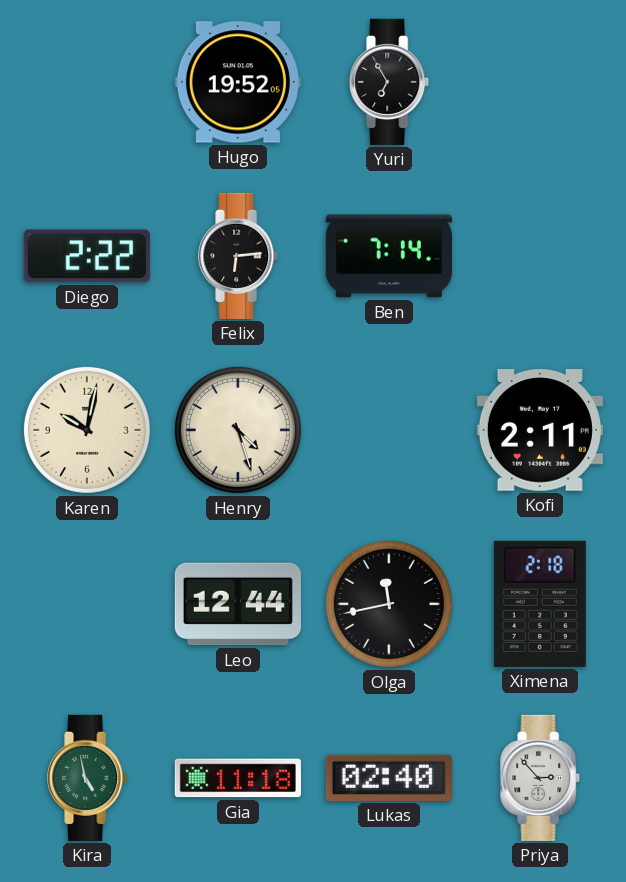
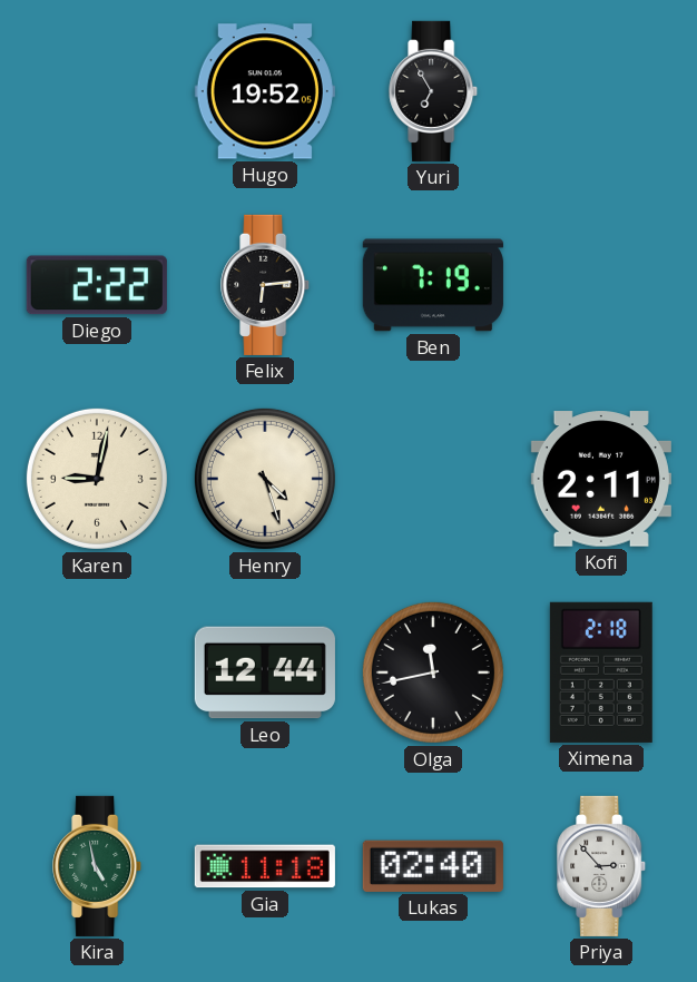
Ben: 7:14 -> 7:19
Karen: 10:02 -> 9:02
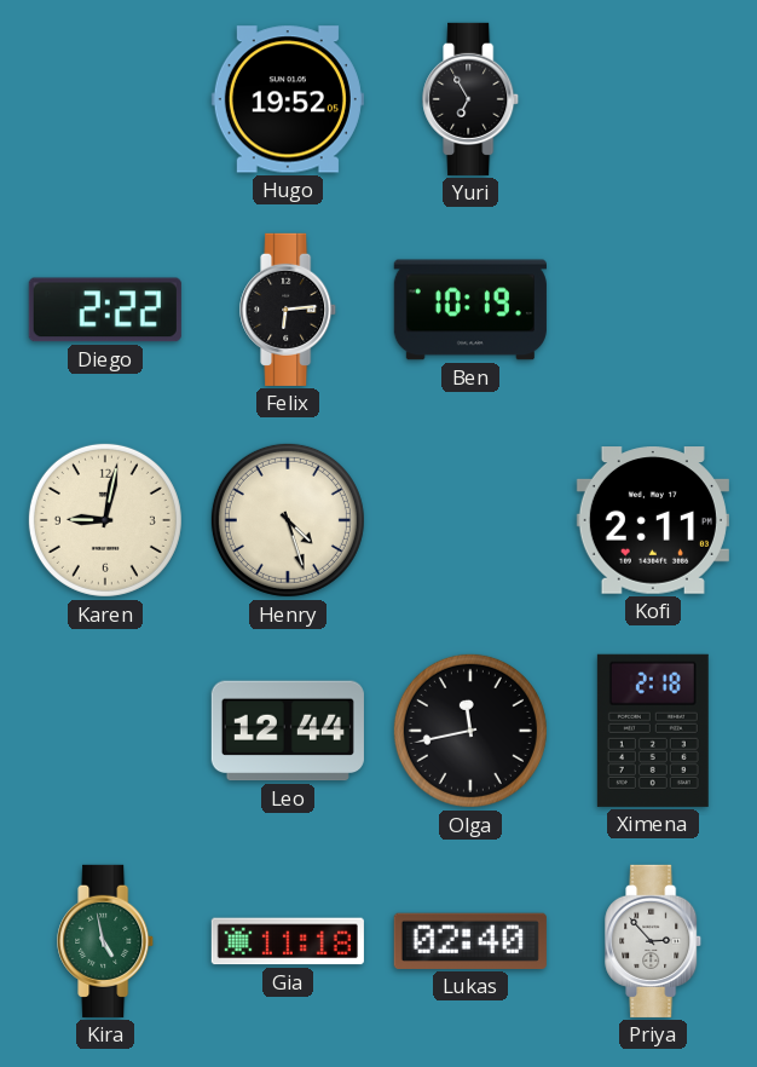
Ben: 7:19 -> 10:19
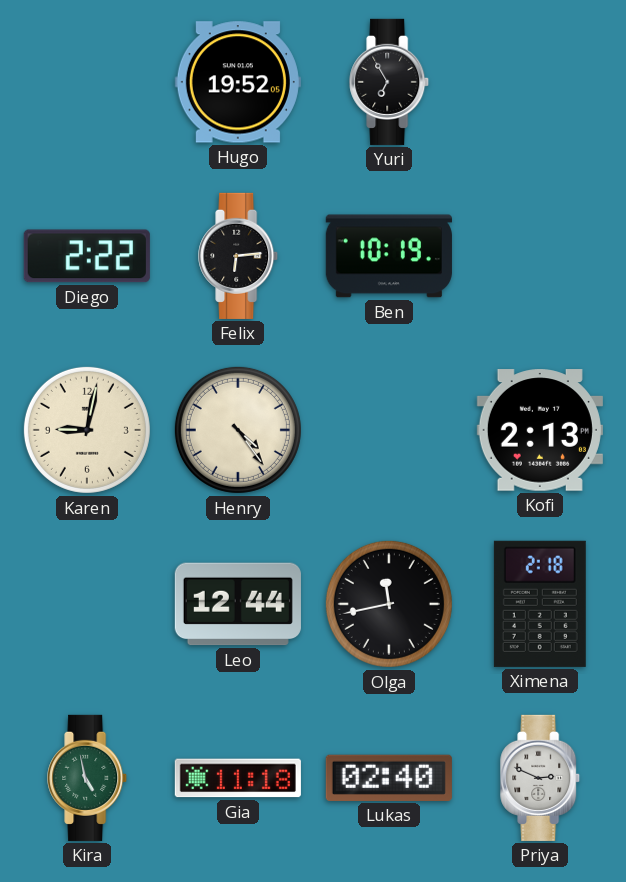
Henry: 4:27 -> 4:24
Kofi: 2:11 -> 2:13
Priya: 2:53 -> 2:49
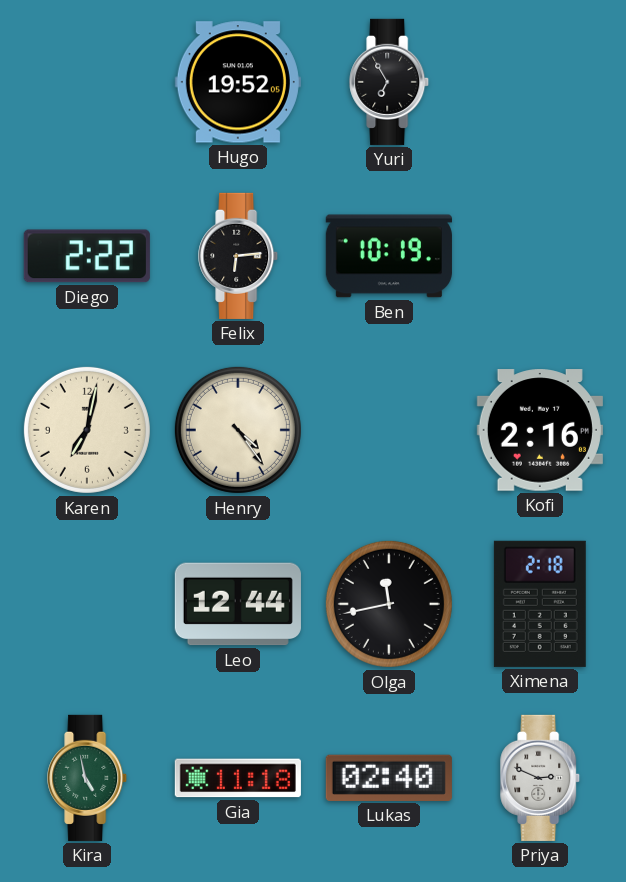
Karen: 9:02 -> 7:02
Kofi: 2:13 -> 2:16
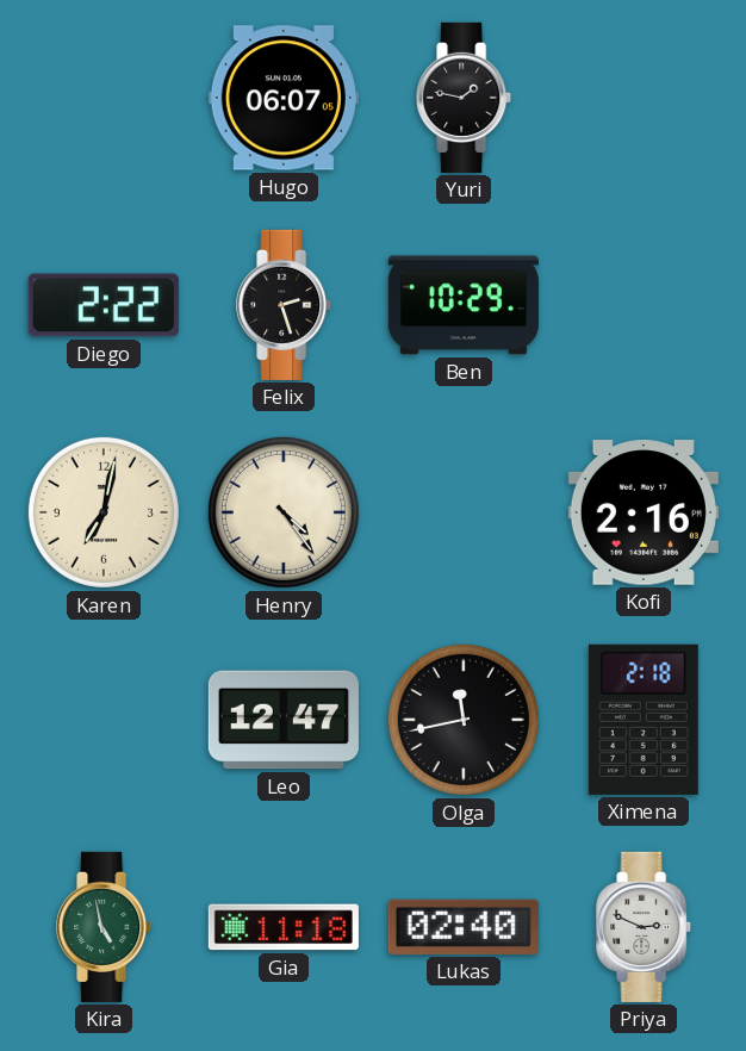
Hugo: 19:52 -> 06:07
Yuri: 6:55 -> 1:47
Felix: 6:14 -> 2:27
Ben: 10:19 -> 10:29
Leo: 12:44 -> 12:47
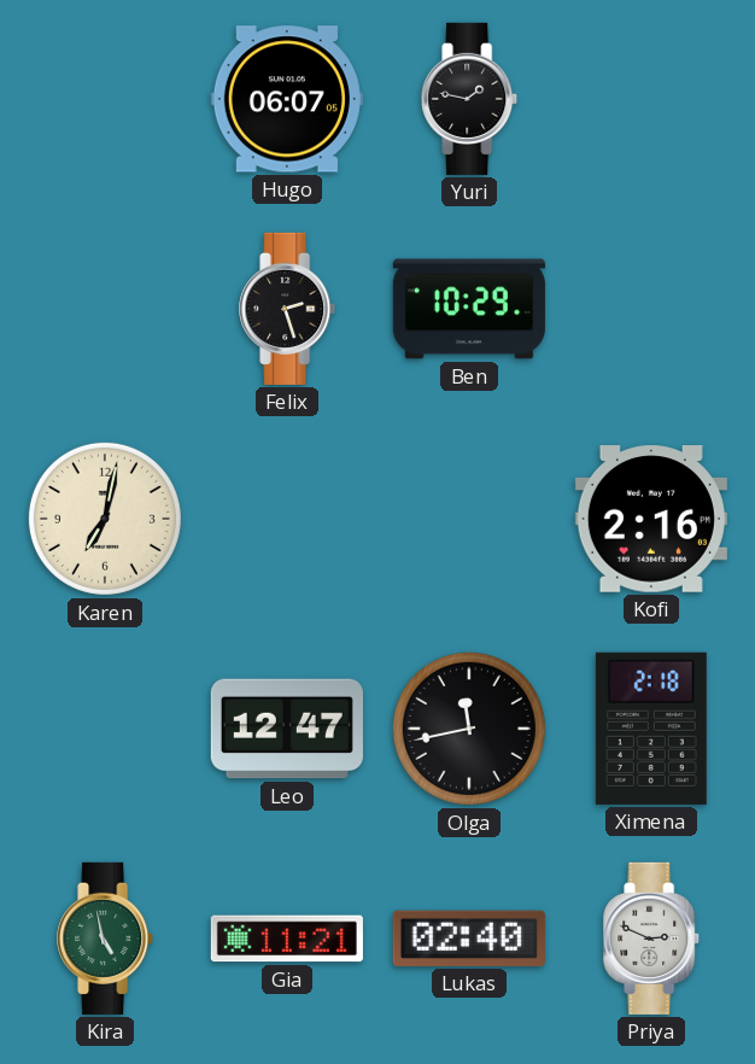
Diego: 2:22 -> none
Henry: 4:24 -> none
Gia: 11:18 -> 11:21
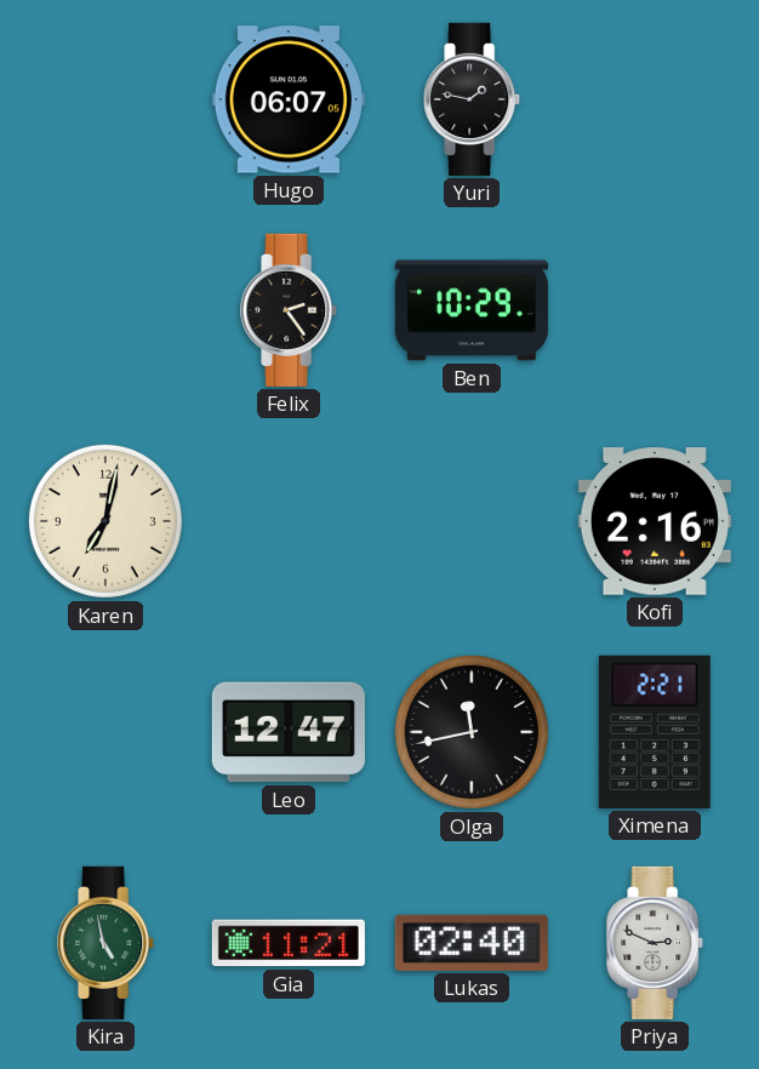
Felix: 2:27 -> 2:24
Ximena: 2:18 -> 2:21
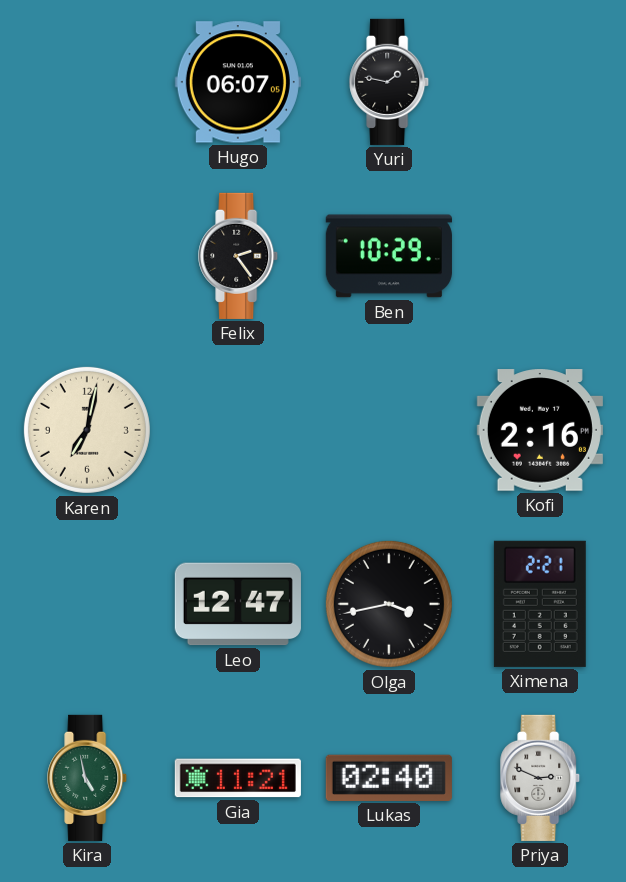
Olga: 11:43 -> 3:43
